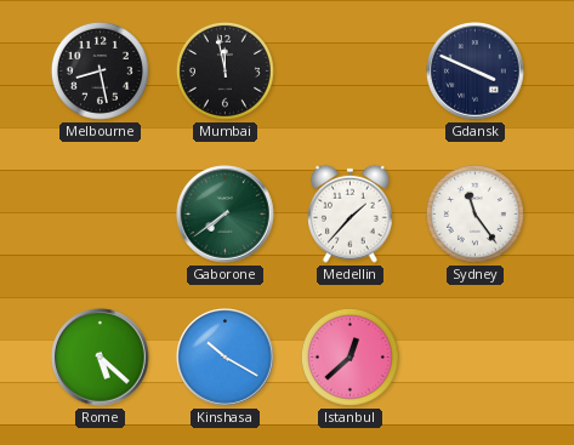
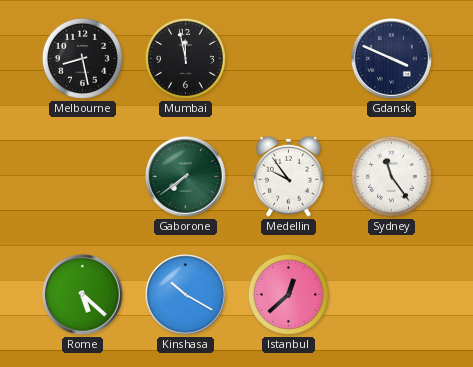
Medellin: 1:37 -> 9:54
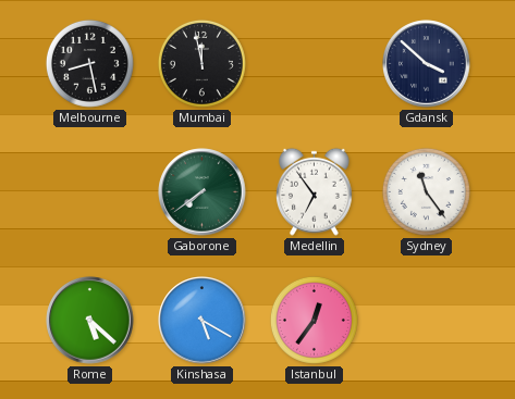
Gdansk: 3:49 -> 3:52
Medellin: 9:54 -> 6:54
Kinshasa: 10:20 -> 5:20
Istanbul: 12:38 -> 12:36
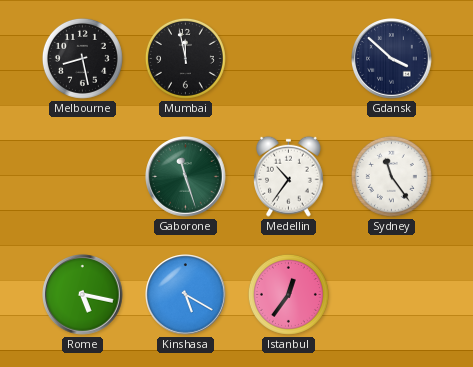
Gaborone: 7:39 -> 11:27
Medellin: 6:54 -> 10:36
Rome: 5:22 -> 5:17
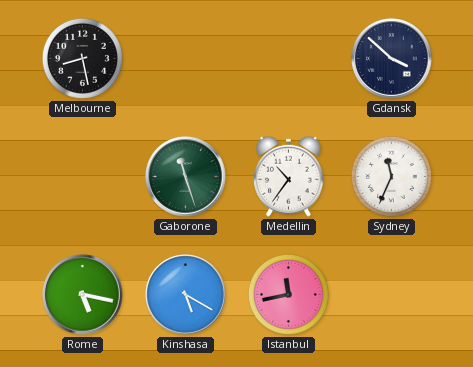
Mumbai: 11:58 -> none
Sydney: 11:24 -> 11:34
Istanbul: 12:36 -> 11:43
